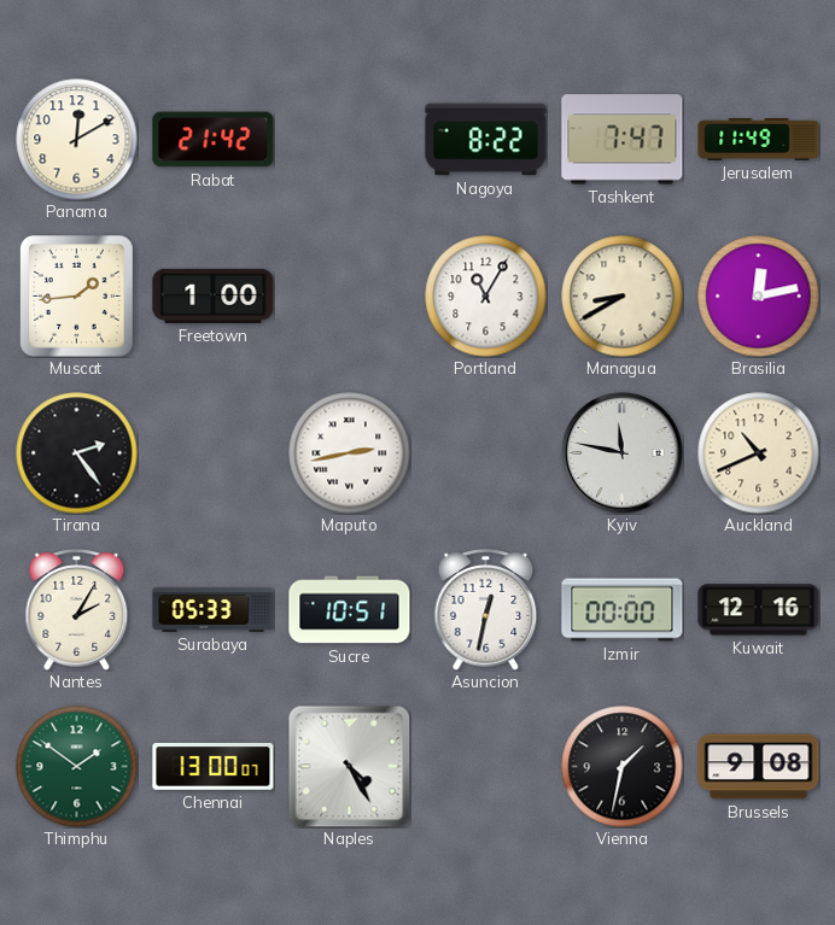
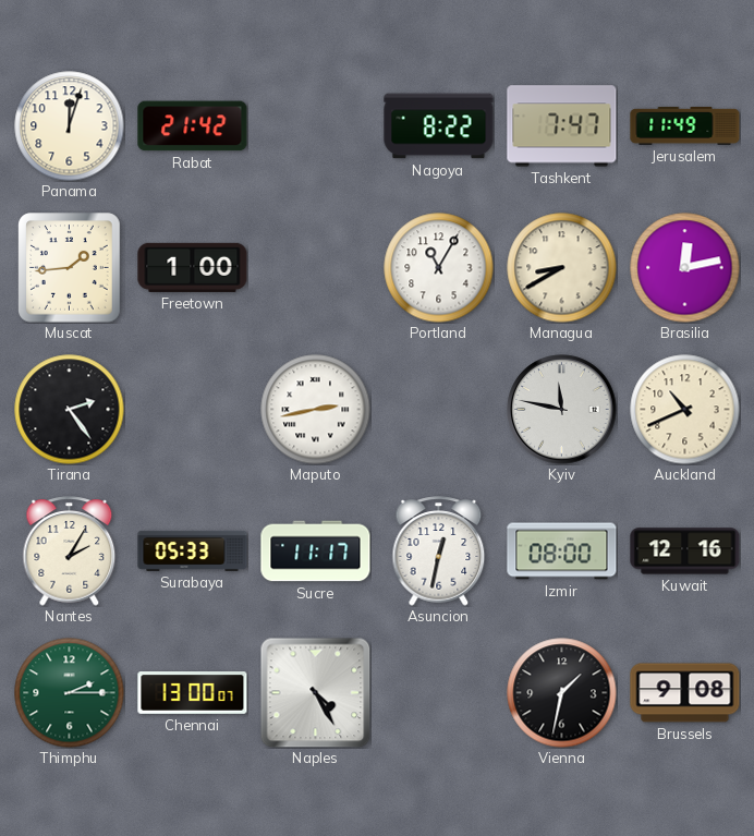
Panama: 12:10 -> 12:03
Sucre: 10:51 -> 11:17
Izmir: 00:00 -> 08:00
Thimphu: 1:51 -> 2:15
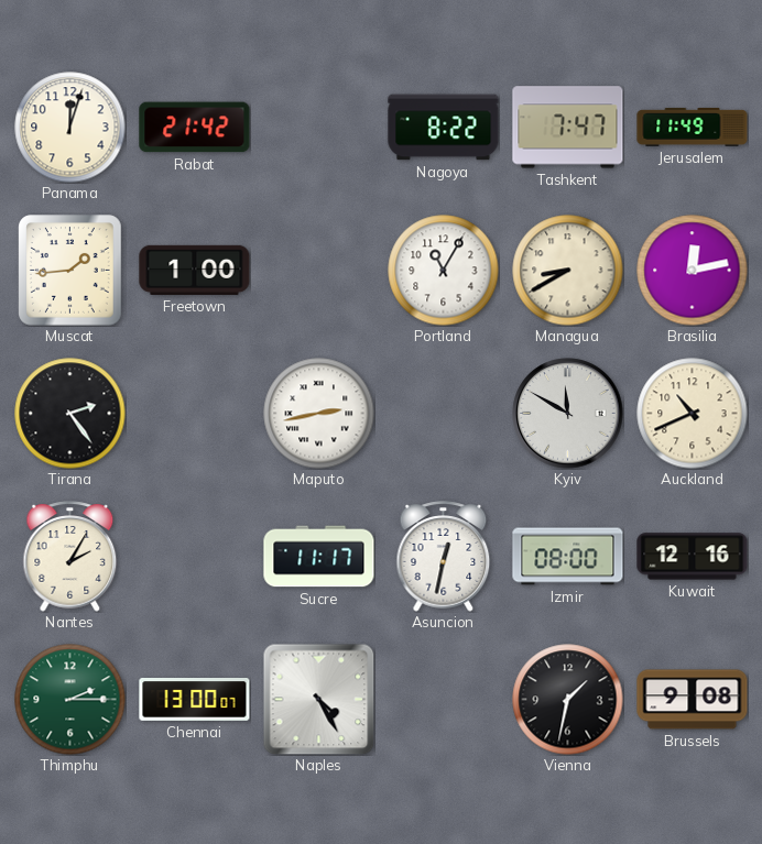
Kyiv: 11:47 -> 11:50
Surabaya: 05:33 -> none
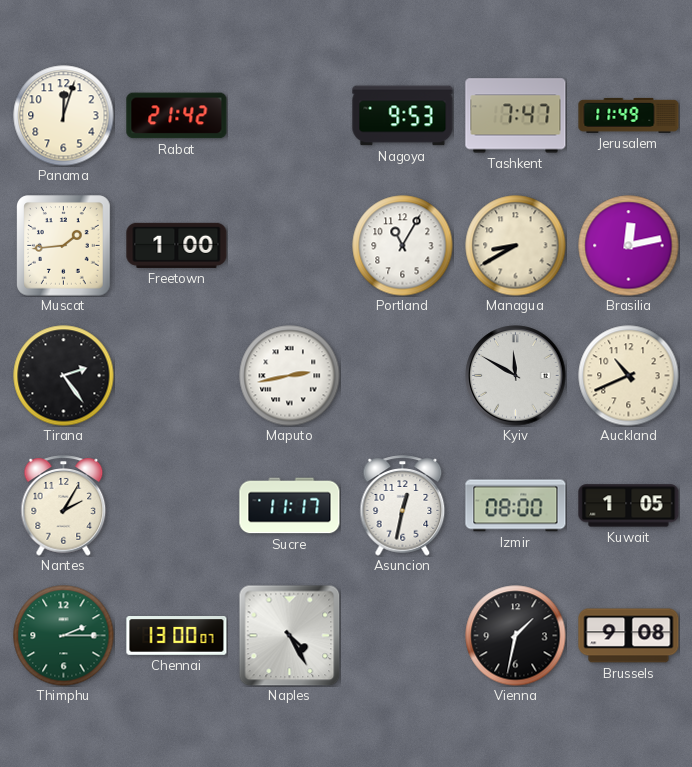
Nagoya: 8:22 -> 9:53
Kuwait: 12:16 -> 1:05
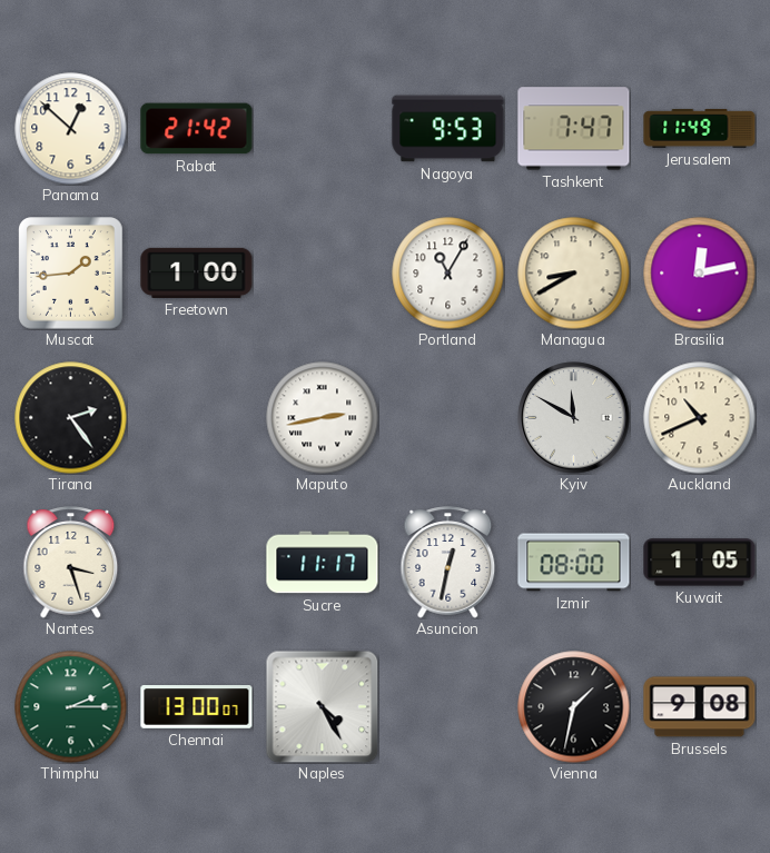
Panama: 12:03 -> 12:52
Nantes: 2:05 -> 3:27
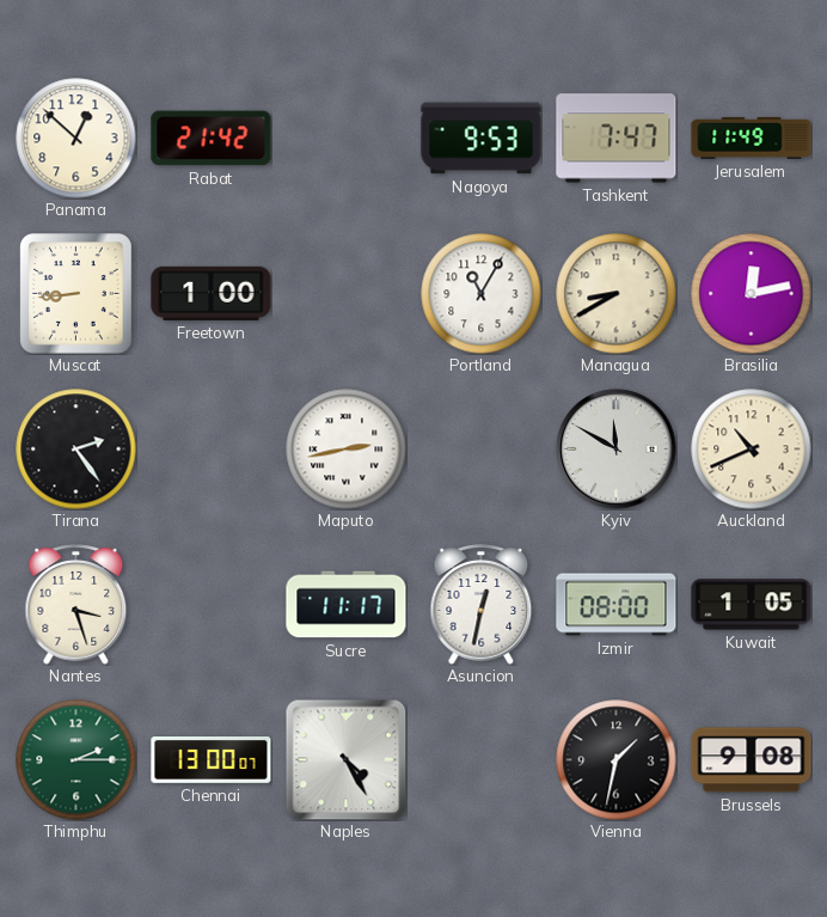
Muscat: 1:44 -> 8:44
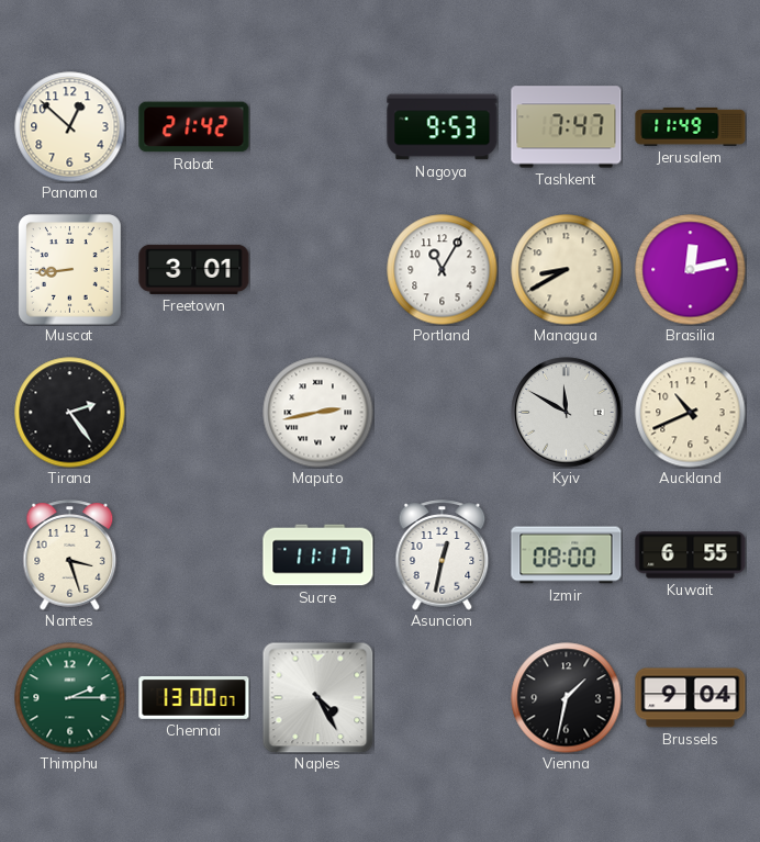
Freetown: 1:00 -> 3:01
Kuwait: 1:05 -> 6:55
Brussels: 9:08 -> 9:04
